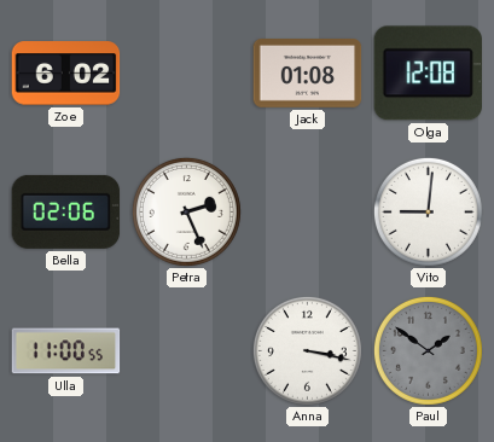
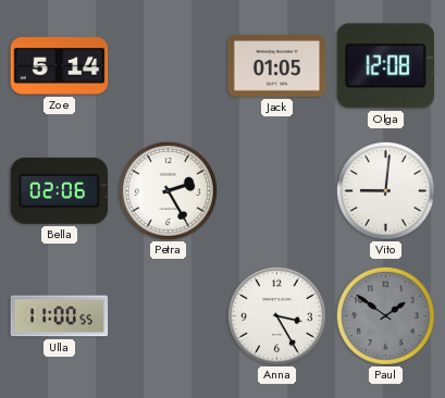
Zoe: 6:02 -> 5:14
Jack: 01:08 -> 01:05
Petra: 2:26 -> 2:25
Anna: 3:17 -> 3:25
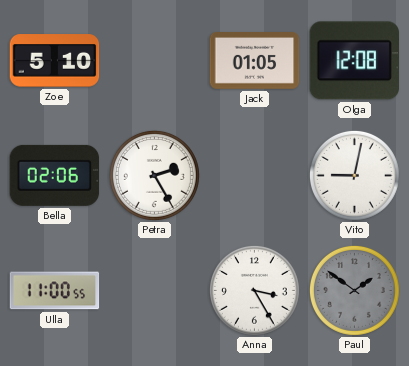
Zoe: 5:14 -> 5:10
Vito: 9:01 -> 9:02
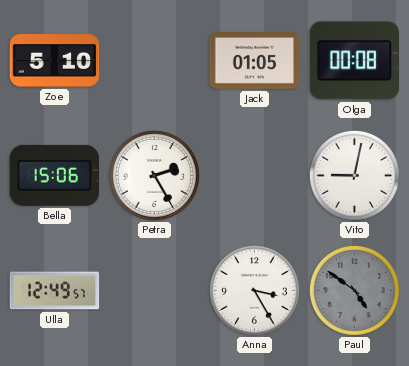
Olga: 12:08 -> 00:08
Bella: 02:06 -> 15:06
Ulla: 11:00 -> 12:49
Paul: 1:51 -> 4:51
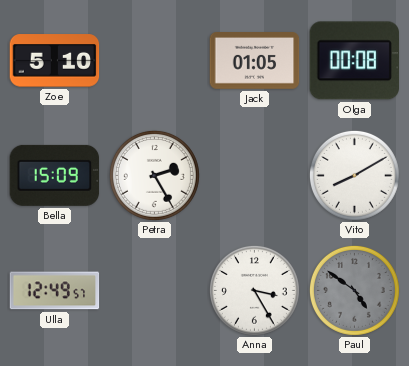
Bella: 15:06 -> 15:09
Vito: 9:02 -> 8:10
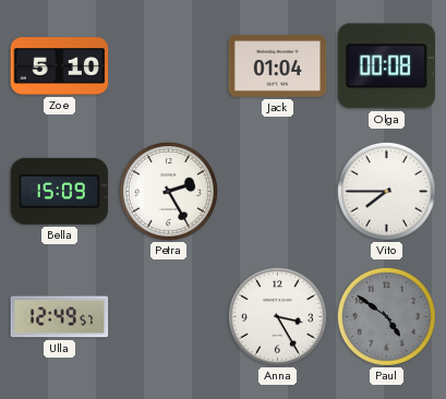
Jack: 01:05 -> 01:04
Vito: 8:10 -> 7:45
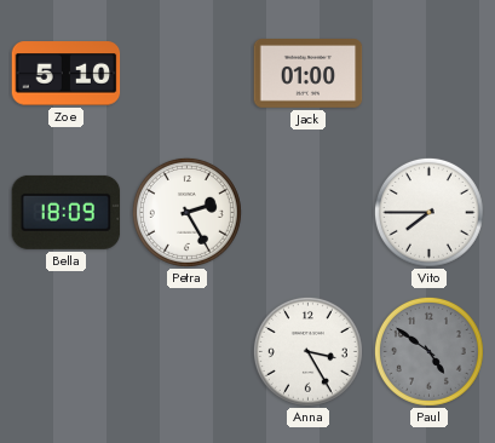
Jack: 01:04 -> 01:00
Olga: 00:08 -> none
Bella: 15:09 -> 18:09
Ulla: 12:49 -> none
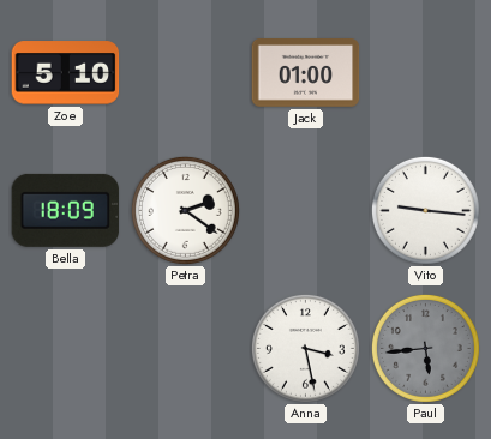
Petra: 2:25 -> 2:21
Vito: 7:45 -> 9:16
Anna: 3:25 -> 3:28
Paul: 4:51 -> 5:44
